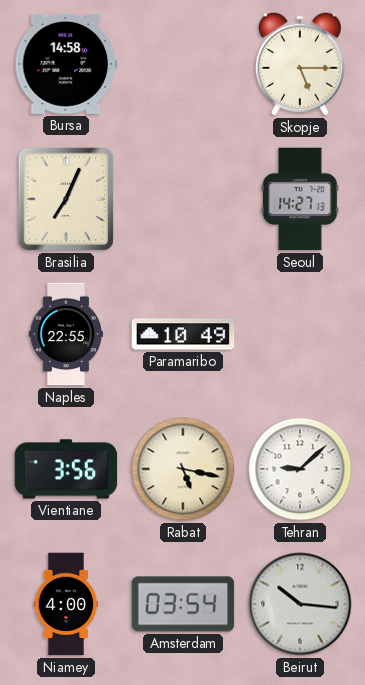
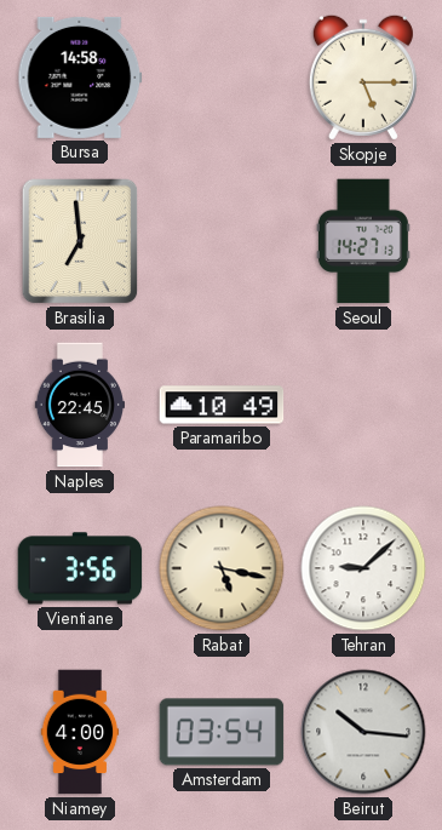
Brasilia: 7:04 -> 6:59
Naples: 22:55 -> 22:45
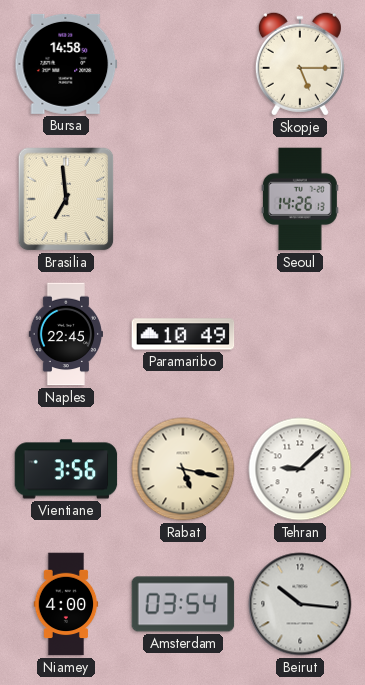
Seoul: 14:27 -> 14:26
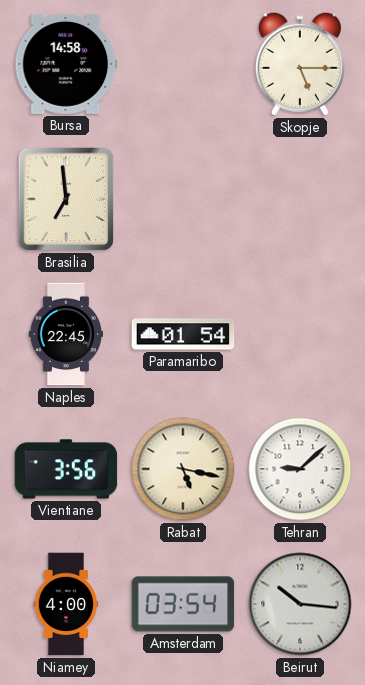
Seoul: 14:26 -> none
Paramaribo: 10:49 -> 01:54
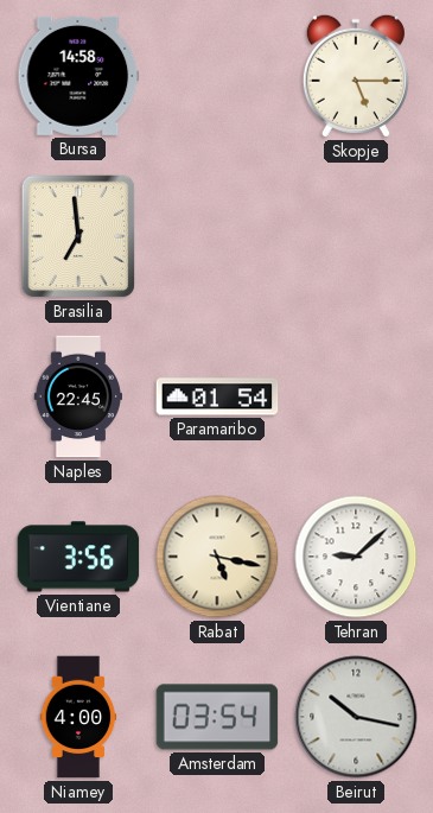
Beirut: 10:16 -> 10:17
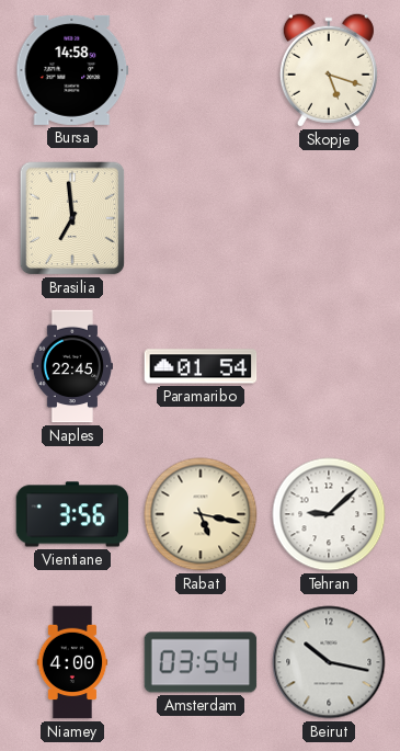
Skopje: 5:15 -> 5:18
